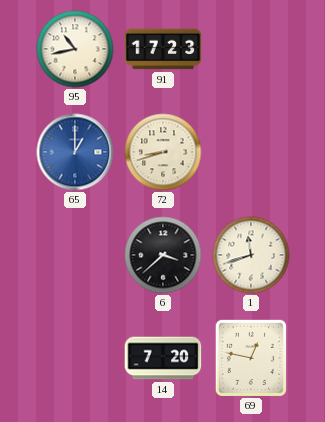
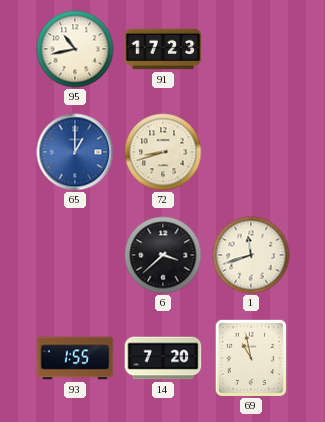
93: none -> 1:55
69: 12:47 -> 10:58
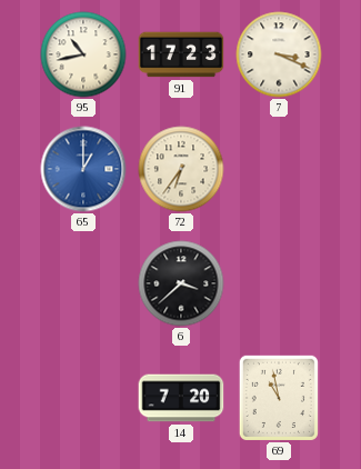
7: none -> 3:19
72: 8:42 -> 6:36
1: 11:42 -> none
93: 1:55 -> none
